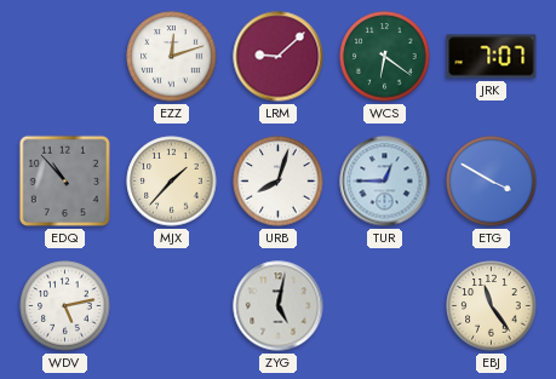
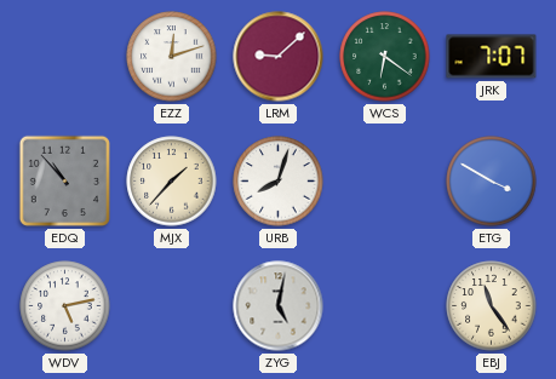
TUR: 12:45 -> none
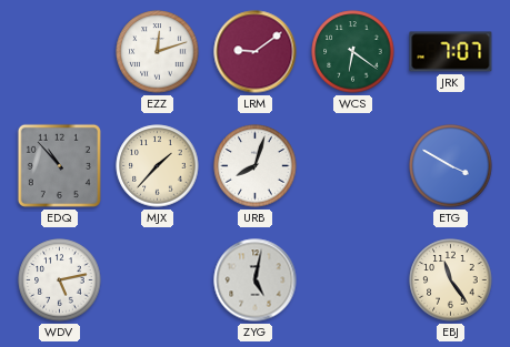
LRM: 9:08 -> 9:09
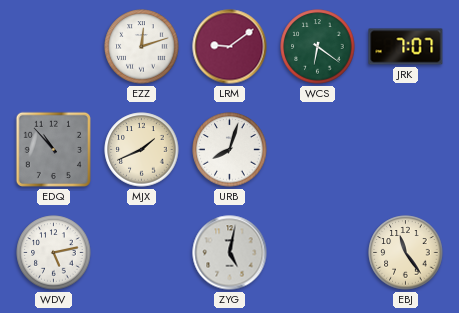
MJX: 1:37 -> 1:41
ETG: 3:50 -> none
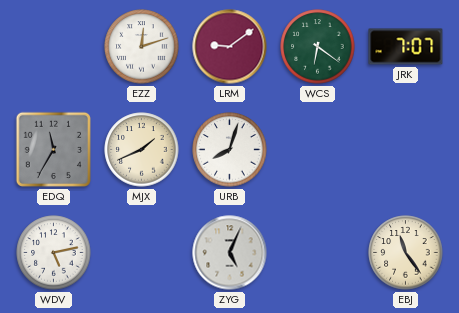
EDQ: 10:53 -> 11:35
ZYG: 5:02 -> 5:04
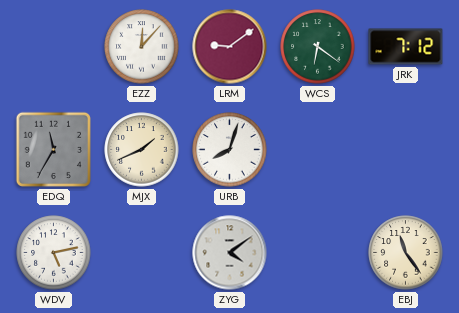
EZZ: 12:12 -> 12:07
JRK: 7:07 -> 7:12
ZYG: 5:04 -> 4:09
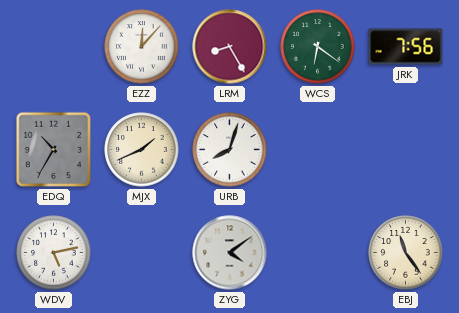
LRM: 9:09 -> 8:25
JRK: 7:12 -> 7:56
EDQ: 11:35 -> 10:35
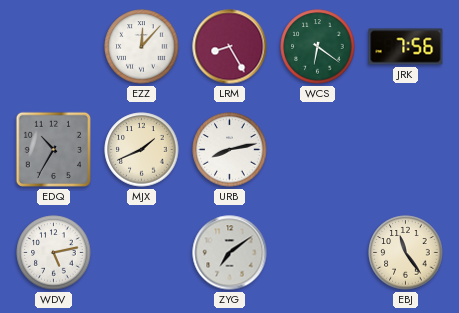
URB: 8:03 -> 8:13
ZYG: 4:09 -> 7:09
